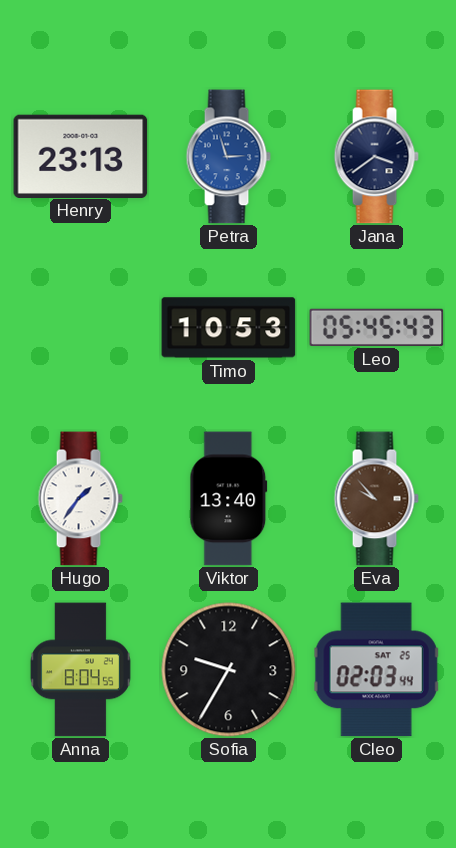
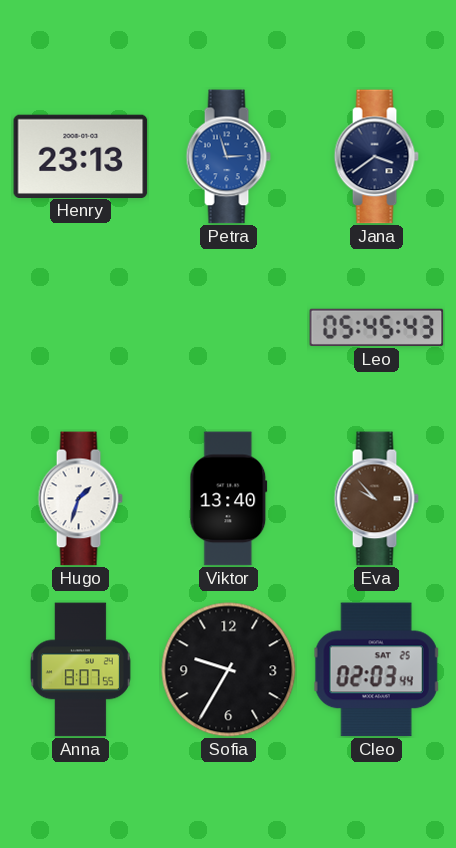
Timo: 10:53 -> none
Hugo: 1:36 -> 1:33
Anna: 8:04 -> 8:07
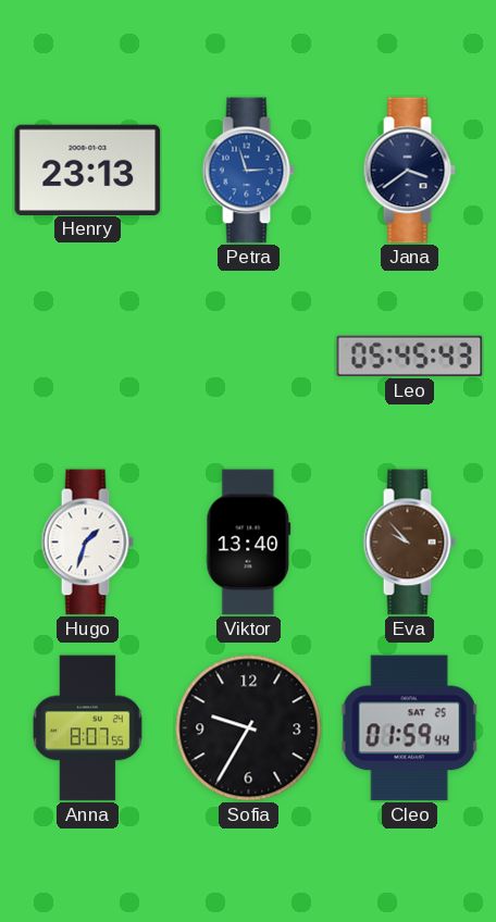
Cleo: 02:03 -> 01:59
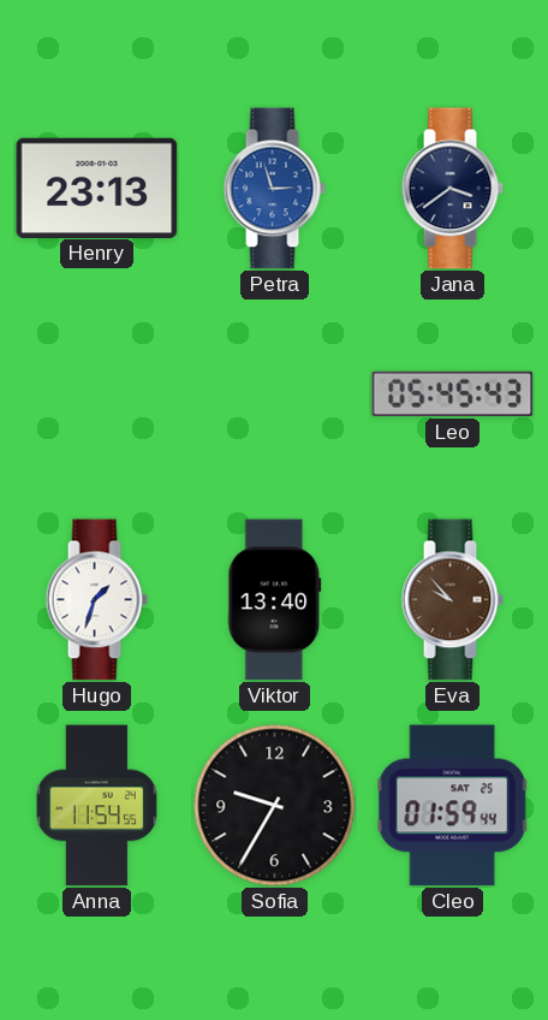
Anna: 8:07 -> 11:54
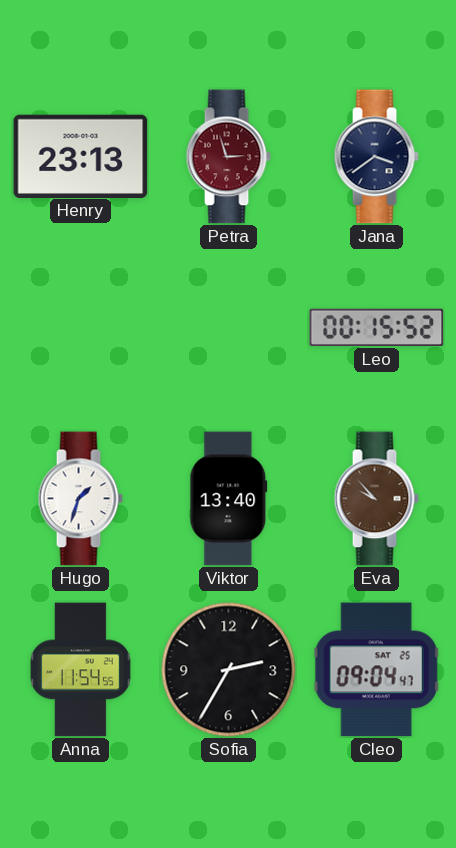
Petra dial: blue -> burgundy
Leo: 05:45 -> 00:15
Sofia: 9:35 -> 2:35
Cleo: 01:59 -> 09:04
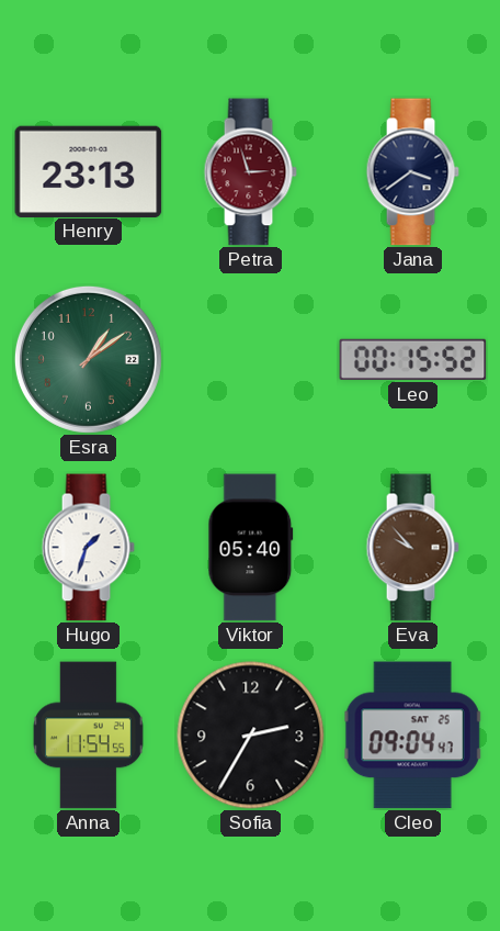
Esra: none -> 1:09
Viktor: 13:40 -> 05:40
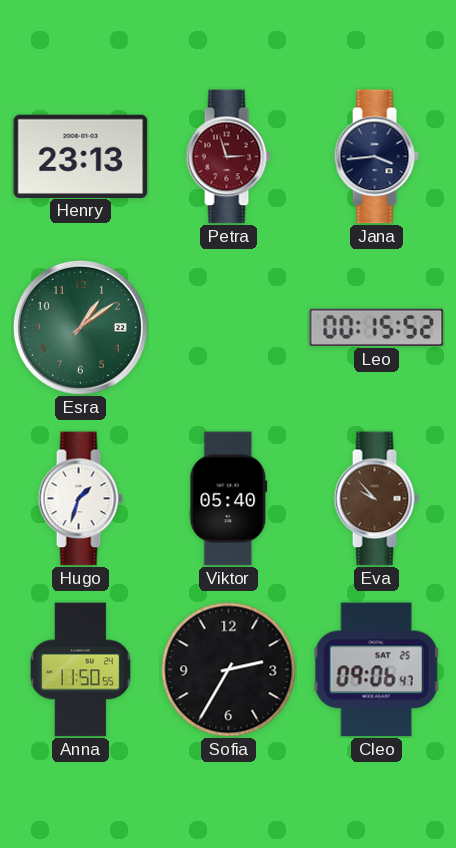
Jana: 3:39 -> 3:44
Anna: 11:54 -> 11:50
Cleo: 09:04 -> 09:06
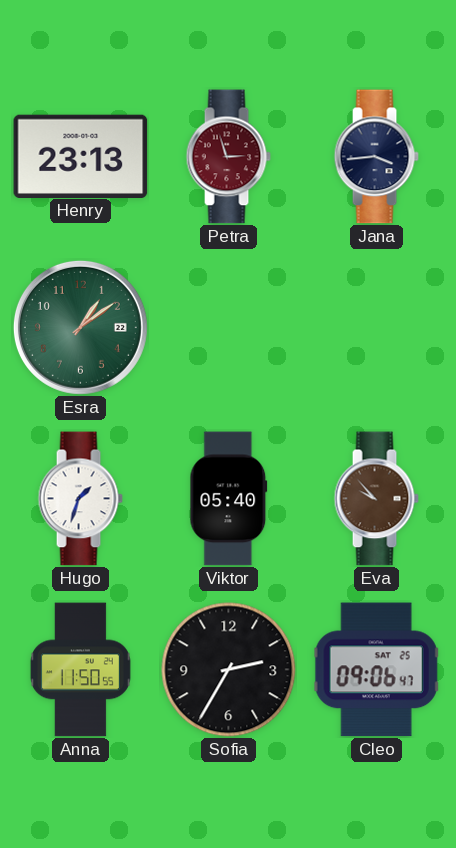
Leo: 00:15 -> none
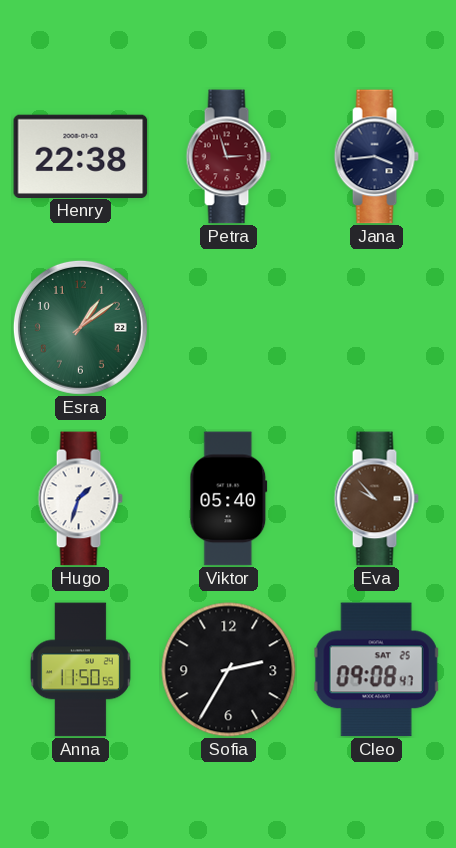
Henry: 23:13 -> 22:38
Cleo: 09:06 -> 09:08
